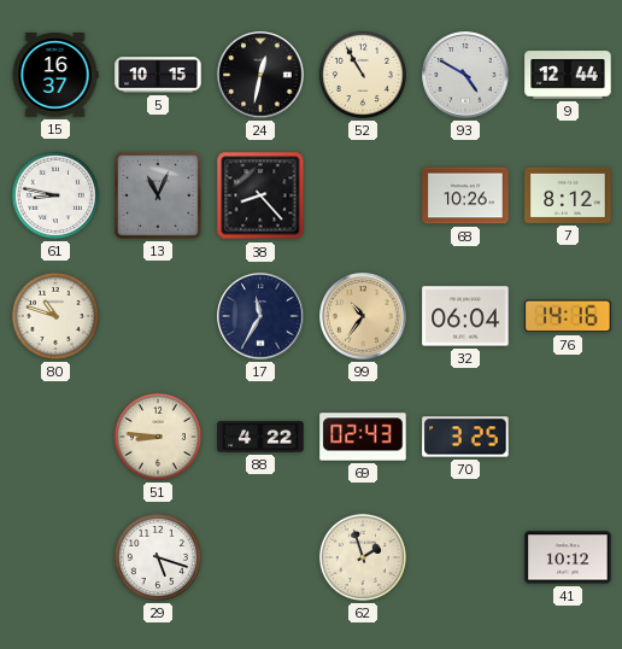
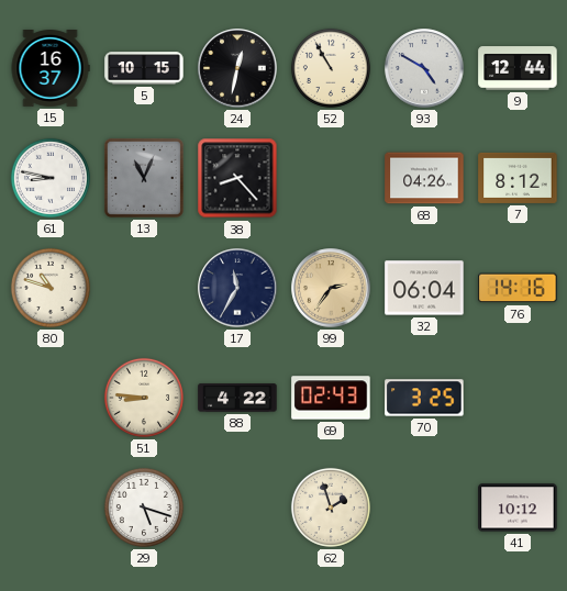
68: 10:26 -> 04:26
99: 10:36 -> 2:36
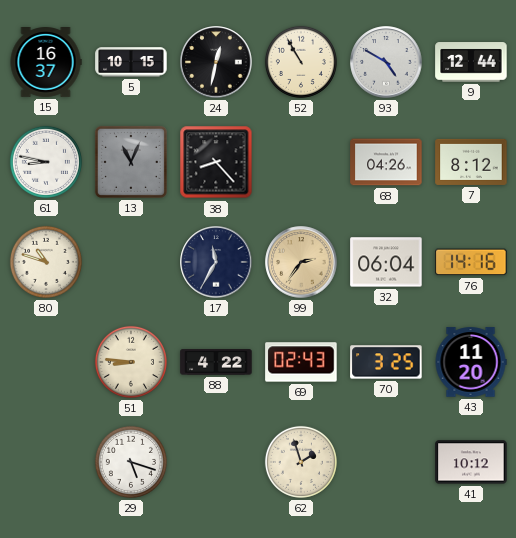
43: none -> 11:20
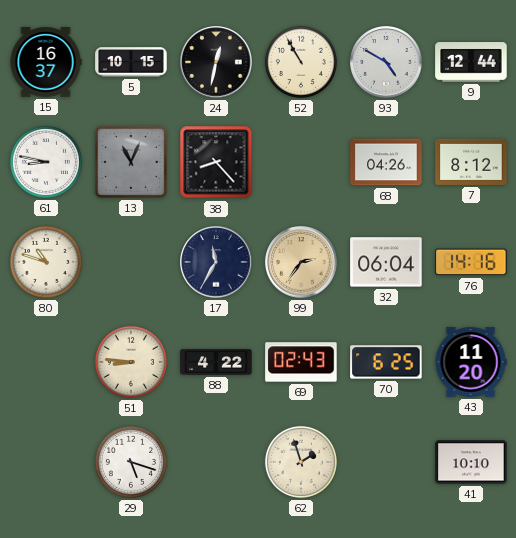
70: 3:25 -> 6:25
41: 10:12 -> 10:10
